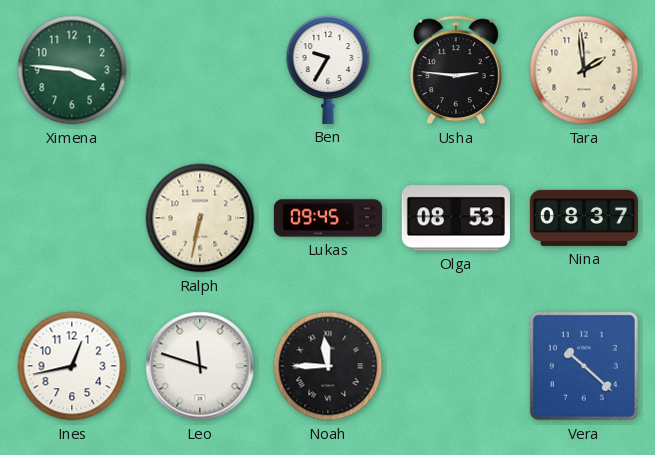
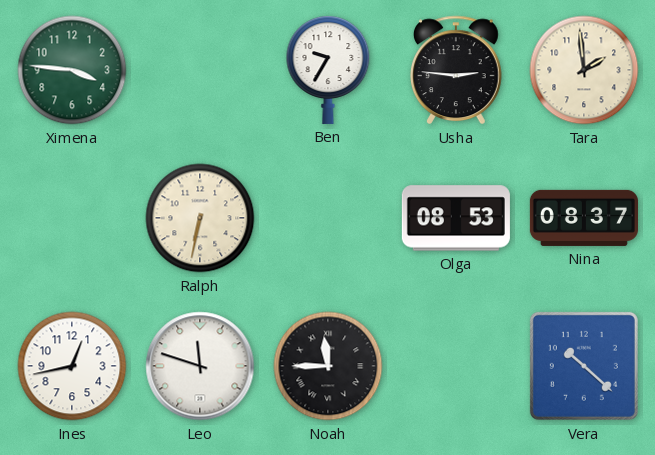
Lukas: 09:45 -> none
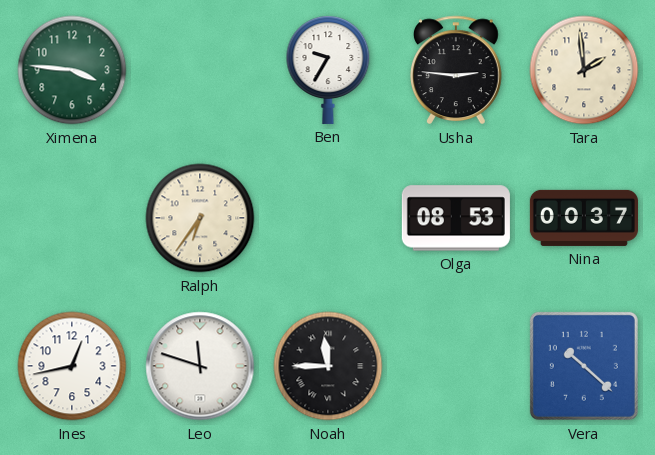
Ralph: 6:32 -> 6:36
Nina: 08:37 -> 00:37
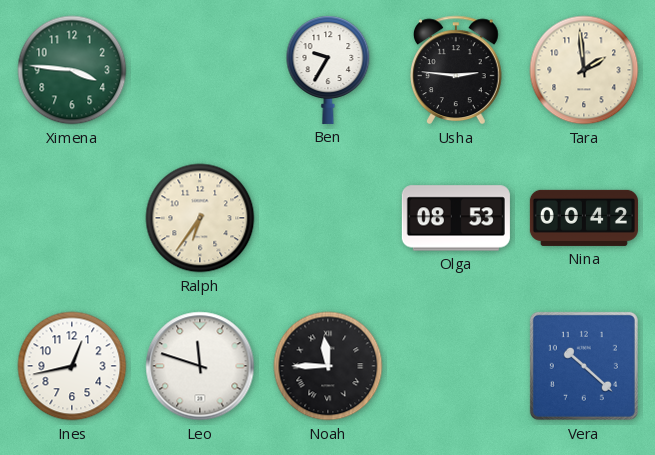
Nina: 00:37 -> 00:42
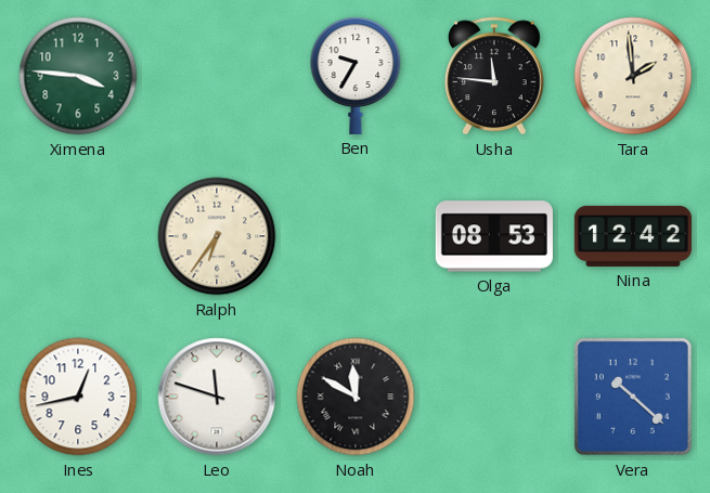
Usha: 2:46 -> 11:46
Nina: 00:42 -> 12:42
Noah: 11:45 -> 11:50
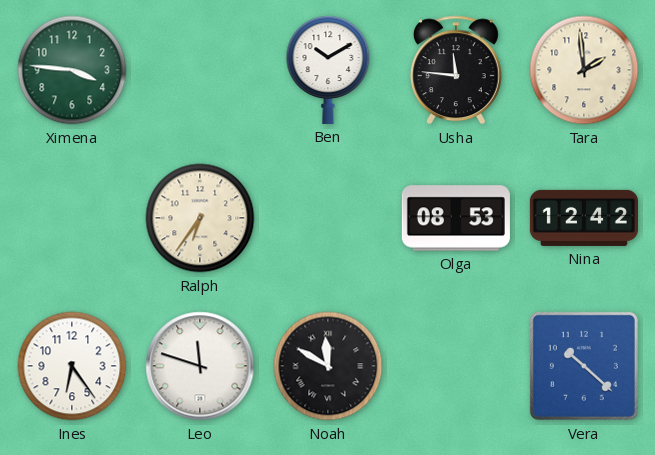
Ben: 9:35 -> 10:10
Ines: 12:43 -> 6:24
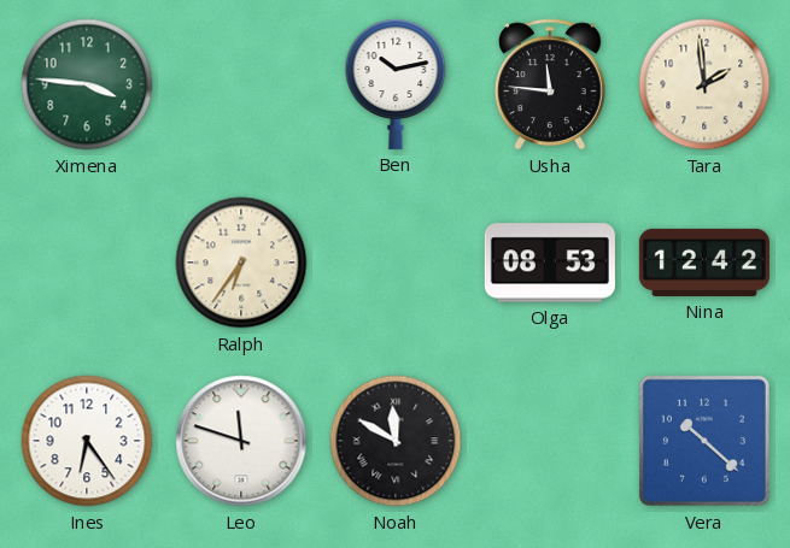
Ben: 10:10 -> 10:13
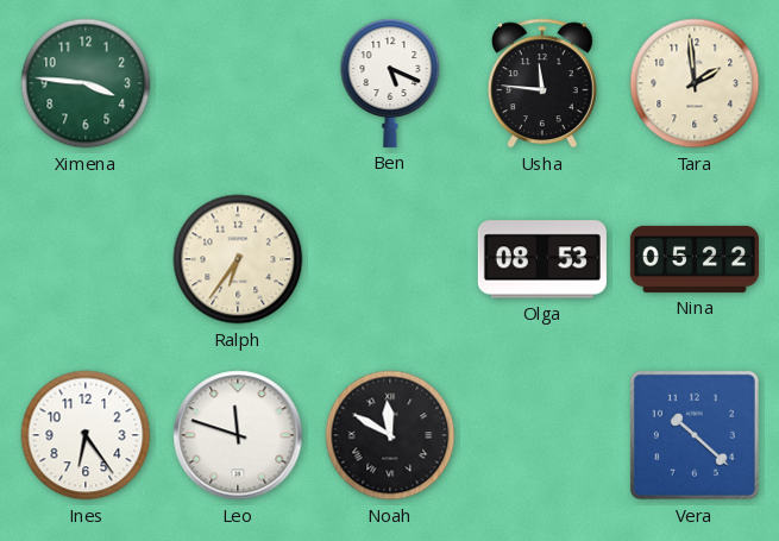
Ben: 10:13 -> 5:19
Nina: 12:42 -> 05:22
